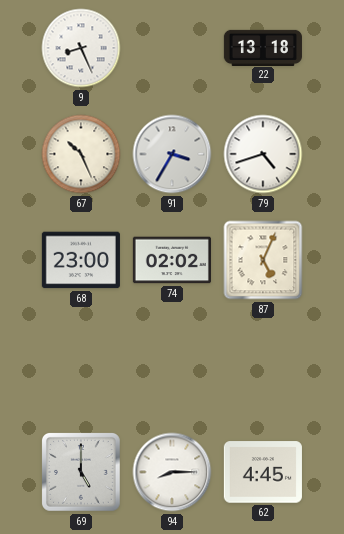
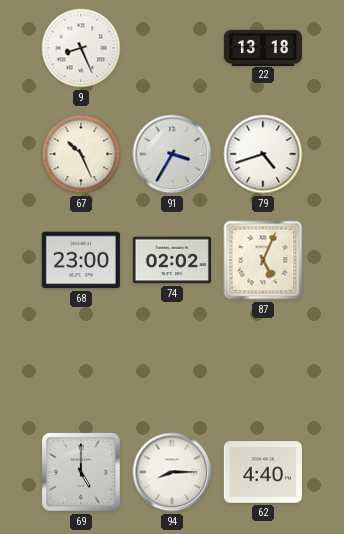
62: 4:45 -> 4:40
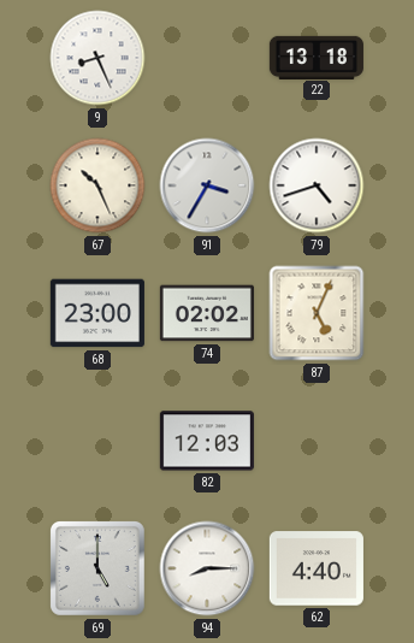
82: none -> 12:03
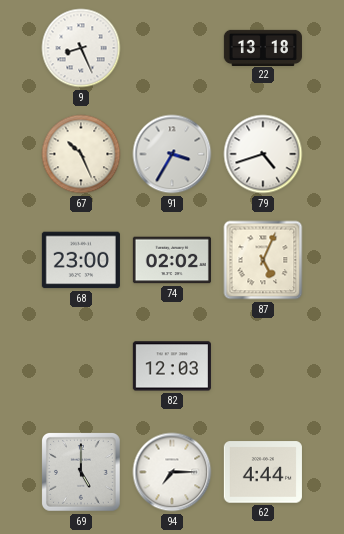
94: 8:15 -> 7:15
62: 4:40 -> 4:44
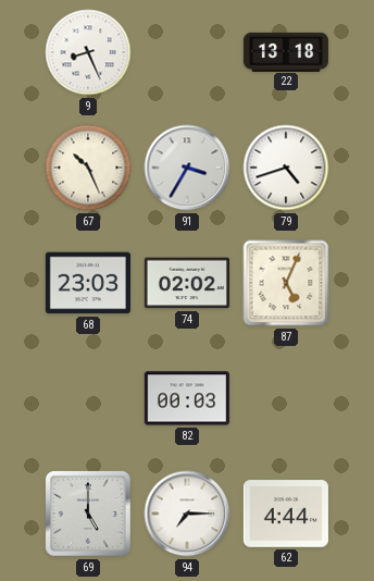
68: 23:00 -> 23:03
82: 12:03 -> 00:03
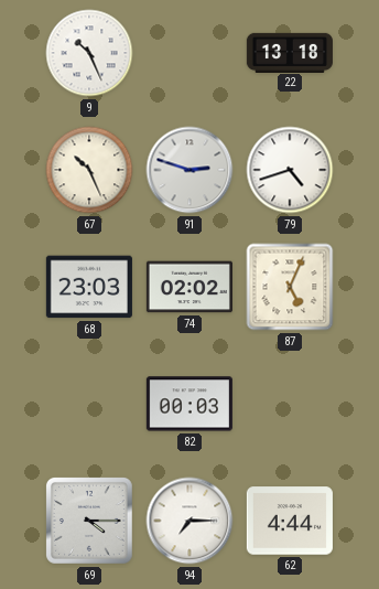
9: 8:26 -> 10:26
91: 3:35 -> 2:48
69: 5:00 -> 4:15
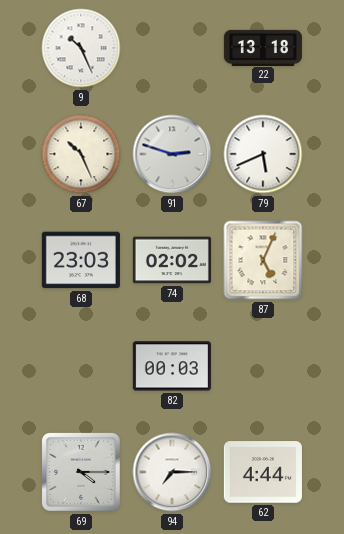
79: 4:42 -> 5:41
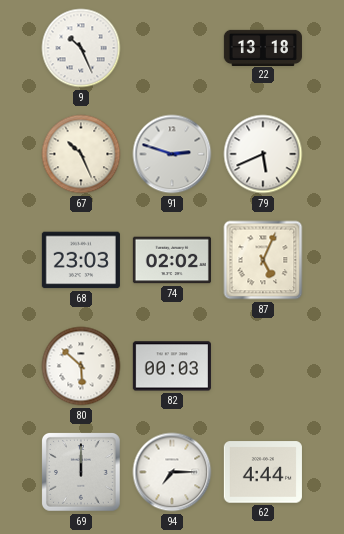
80: none -> 5:52
69: 4:15 -> 12:00
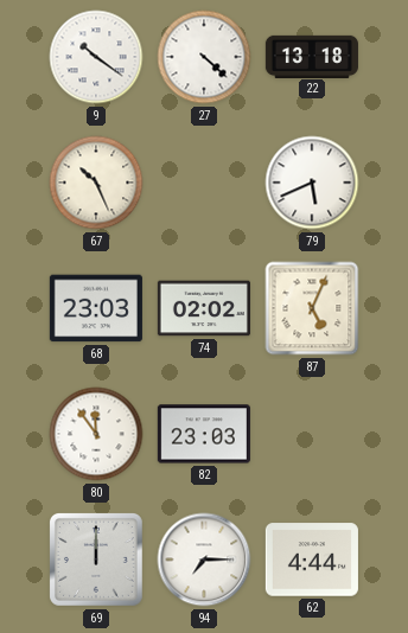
9: 10:26 -> 10:21
27: none -> 4:22
91: 2:48 -> none
80: 5:52 -> 11:54
82: 00:03 -> 23:03
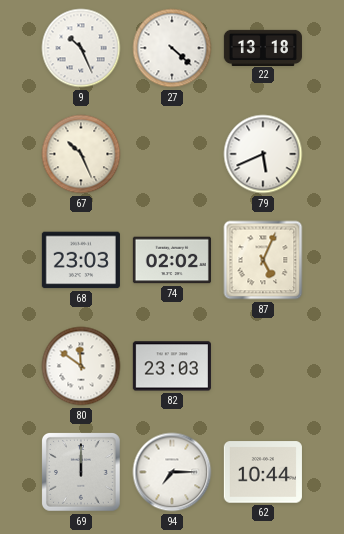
9: 10:21 -> 10:26
80: 11:54 -> 11:51
62: 4:44 -> 10:44
